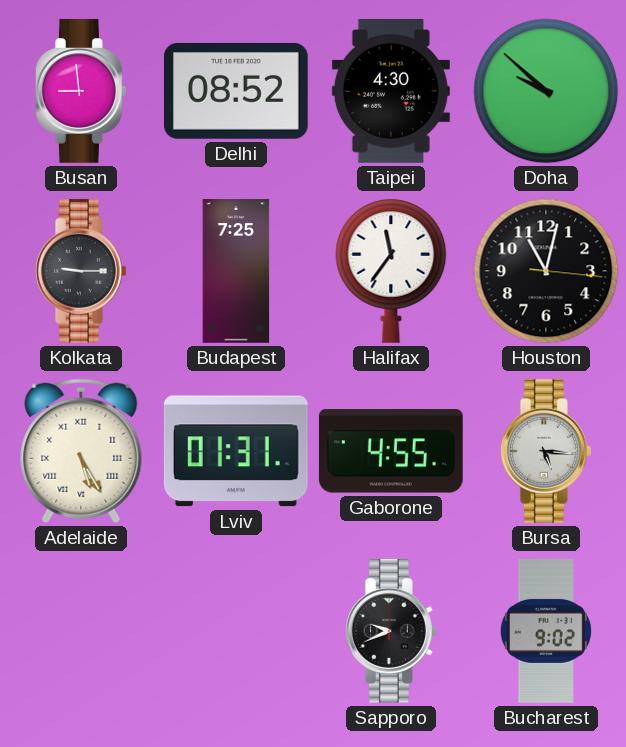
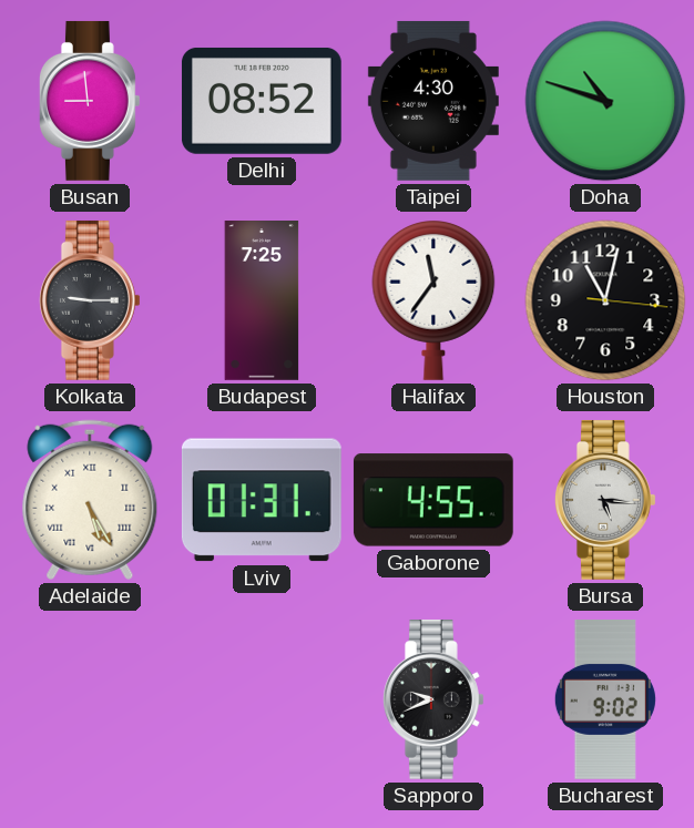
Doha: 9:52 -> 10:48
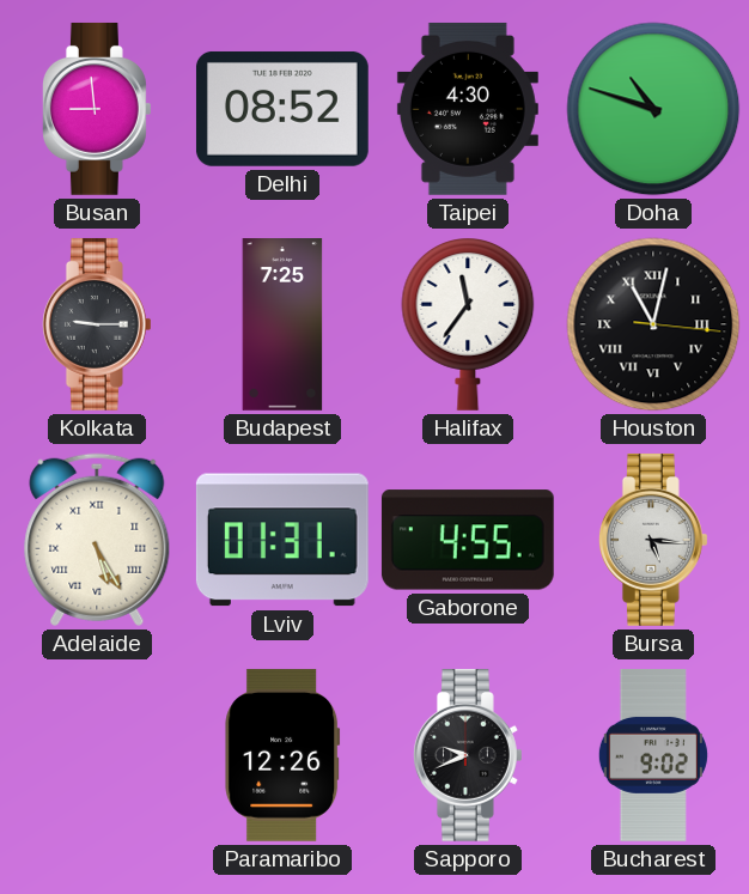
Houston numerals: Arabic -> Roman
Paramaribo: none -> 12:26
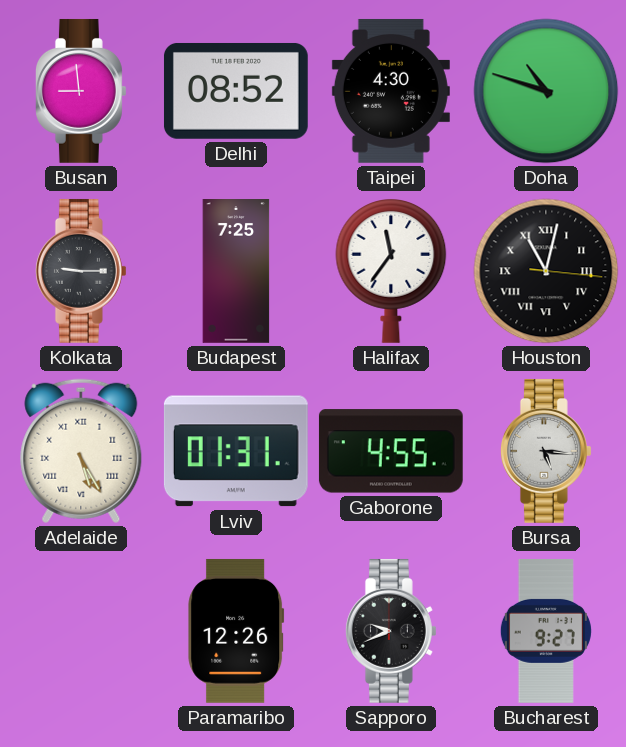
Bucharest: 9:02 -> 9:27
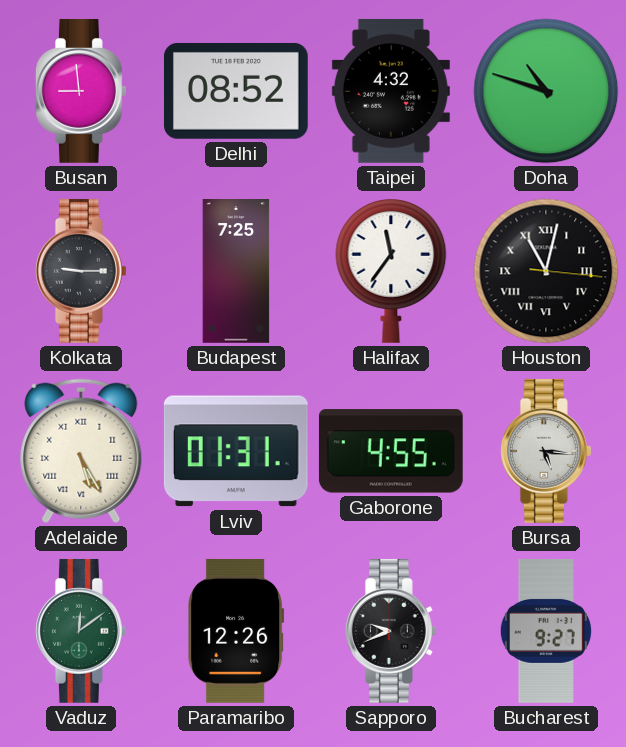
Taipei: 4:30 -> 4:32
Vaduz: none -> 12:09
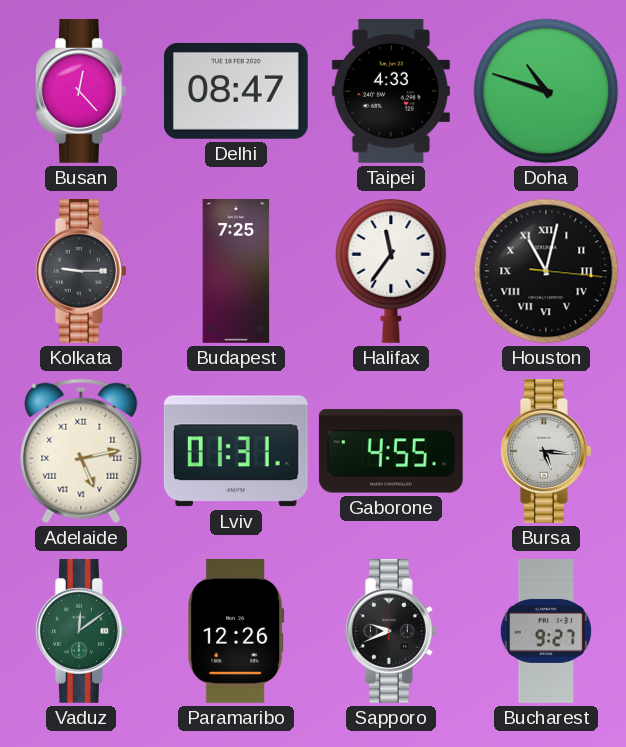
Busan: 8:59 -> 12:23
Delhi: 08:52 -> 08:47
Taipei: 4:32 -> 4:33
Adelaide: 5:25 -> 5:13
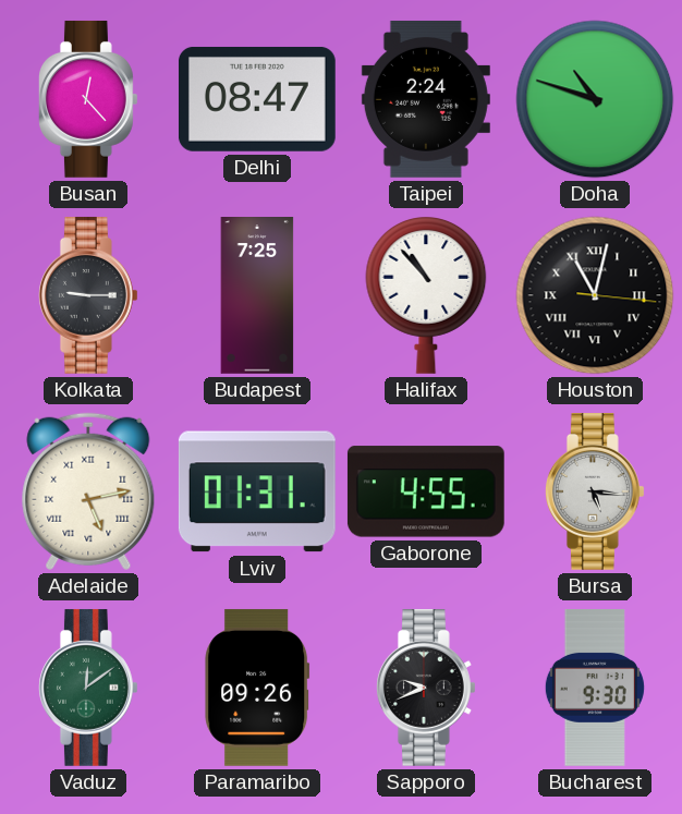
Taipei: 4:33 -> 2:24
Halifax: 11:36 -> 10:53
Paramaribo: 12:26 -> 09:26
Bucharest: 9:27 -> 9:30
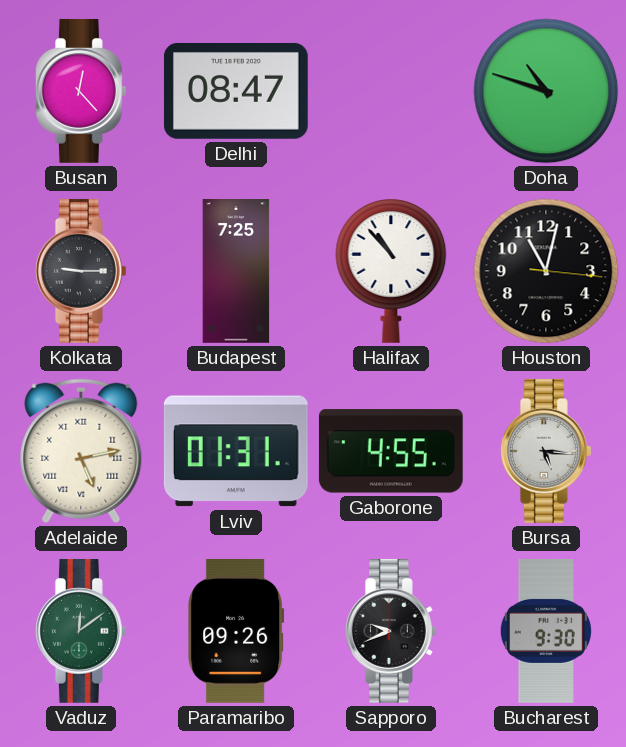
Taipei: 2:24 -> none
Houston numerals: Roman -> Arabic
